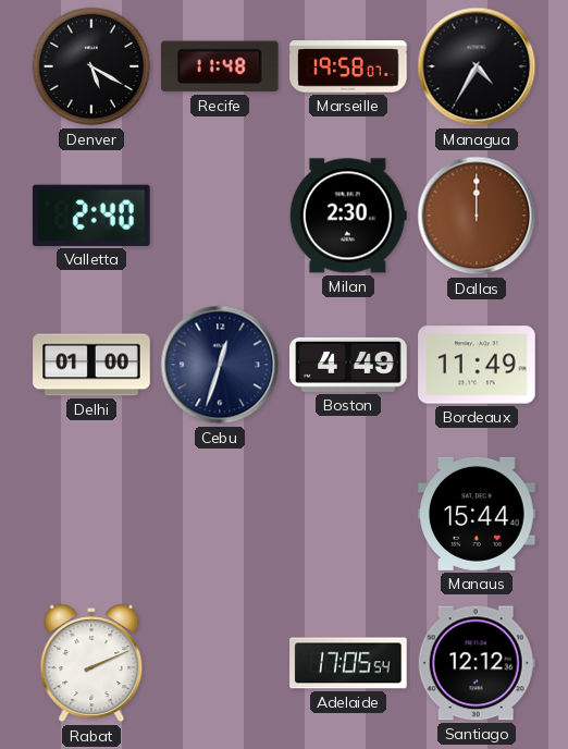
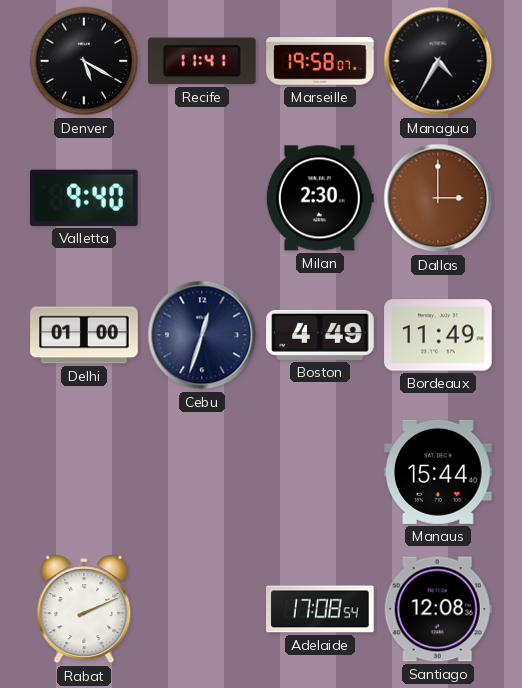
Recife: 11:48 -> 11:41
Valletta: 2:40 -> 9:40
Dallas: 12:00 -> 3:00
Adelaide: 17:05 -> 17:08
Santiago: 12:12 -> 12:08
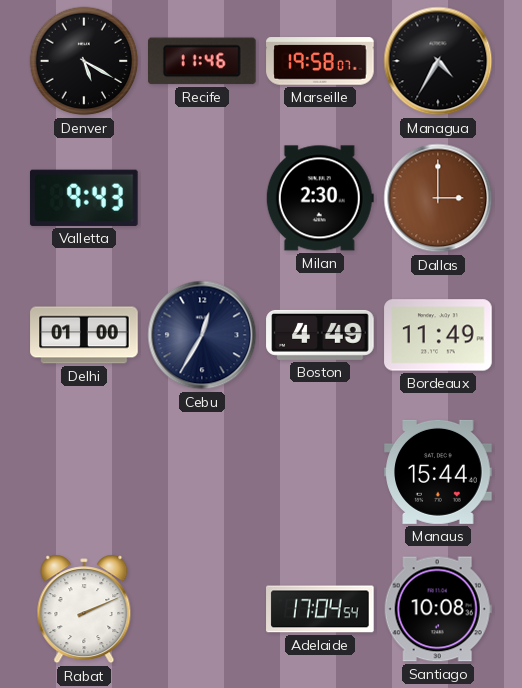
Recife: 11:41 -> 11:46
Valletta: 9:40 -> 9:43
Cebu: 12:33 -> 12:35
Adelaide: 17:08 -> 17:04
Santiago: 12:08 -> 10:08
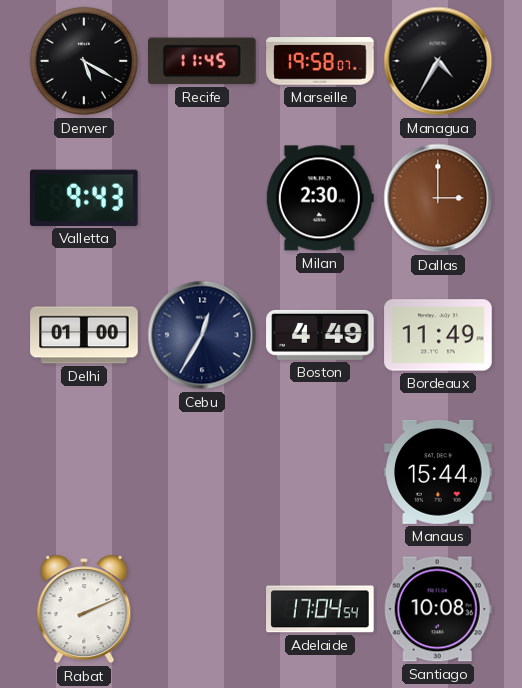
Recife: 11:46 -> 11:45
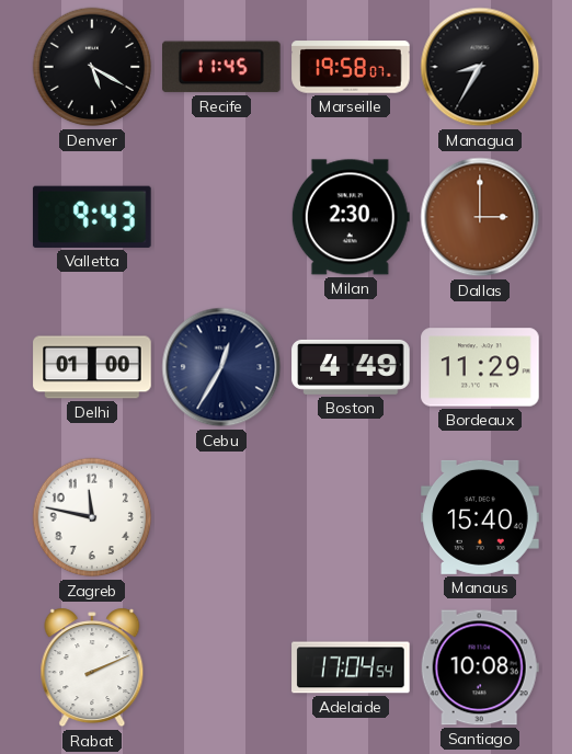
Managua: 4:35 -> 8:35
Bordeaux: 11:49 -> 11:29
Zagreb: none -> 11:47
Manaus: 15:44 -> 15:40
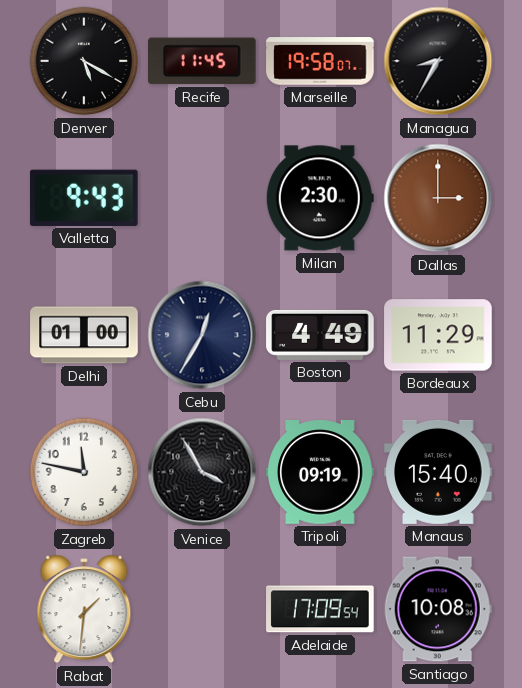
Venice: none -> 3:55
Tripoli: none -> 09:19
Rabat: 2:11 -> 1:31
Adelaide: 17:04 -> 17:09
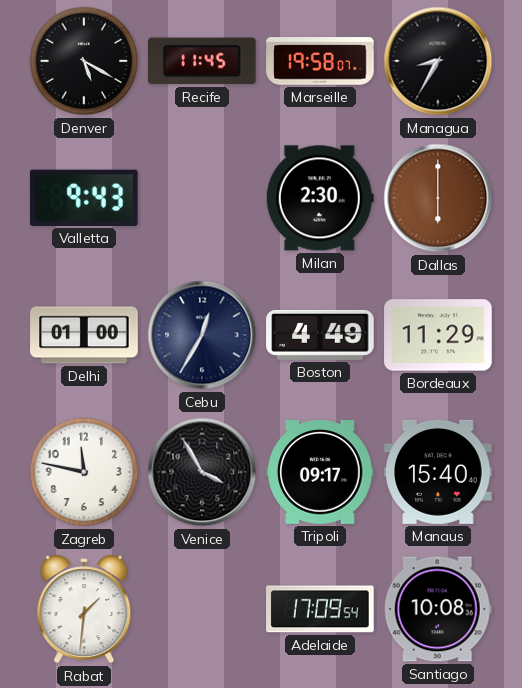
Dallas: 3:00 -> 6:00
Tripoli: 09:19 -> 09:17
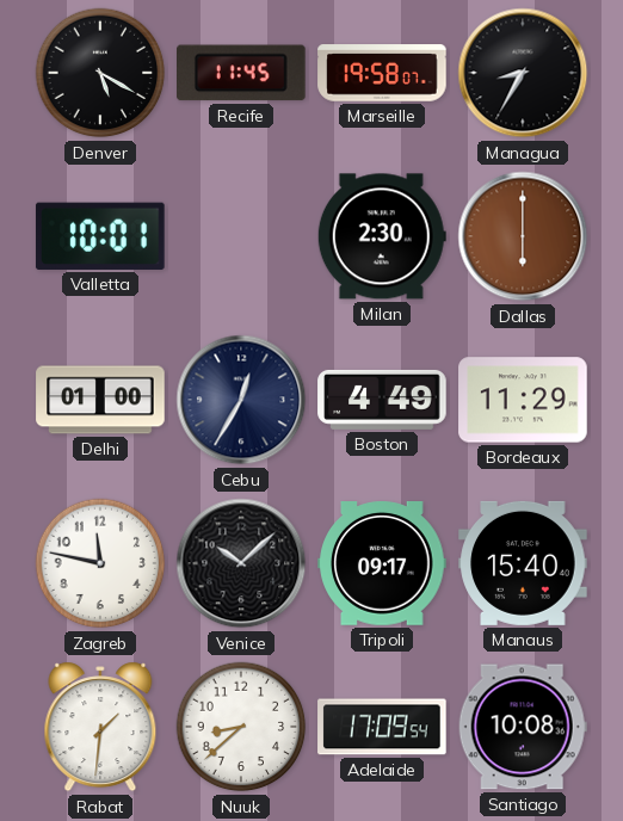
Valletta: 9:43 -> 10:01
Venice: 3:55 -> 10:08
Nuuk: none -> 8:38
